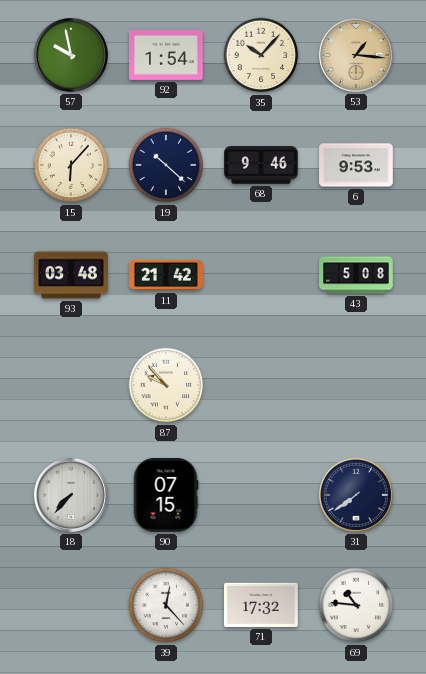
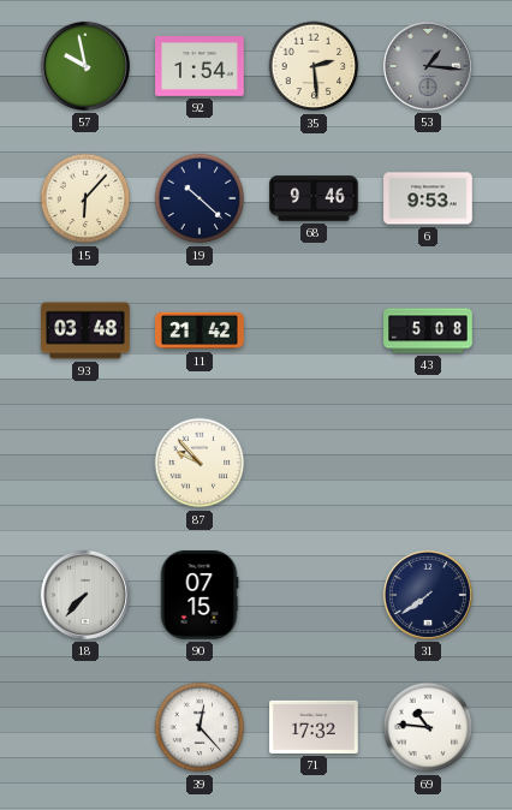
35: 10:07 -> 2:29
53 dial: champagne -> grey
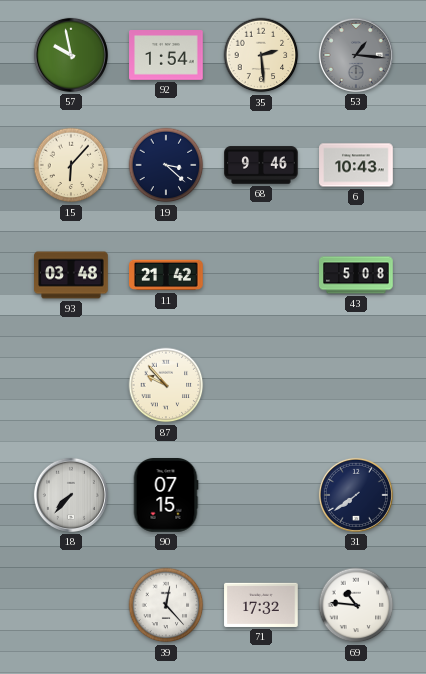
19: 10:22 -> 3:22
6: 9:53 -> 10:43
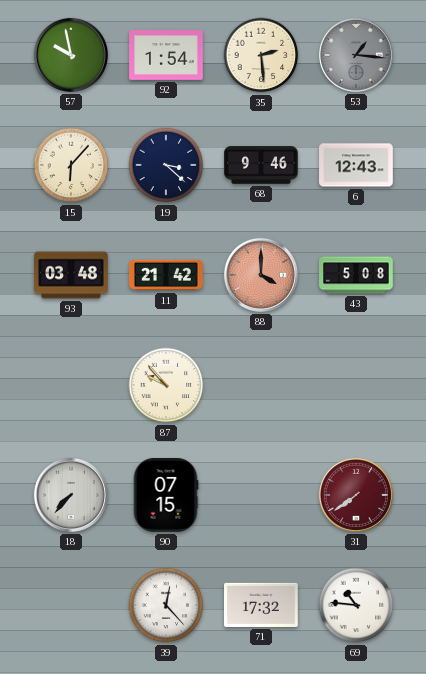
6: 10:43 -> 12:43
88: none -> 4:00
31 dial: navy -> burgundy
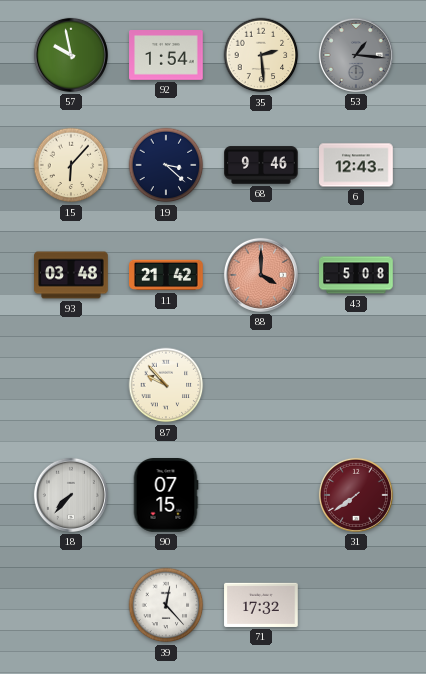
69: 10:46 -> none
